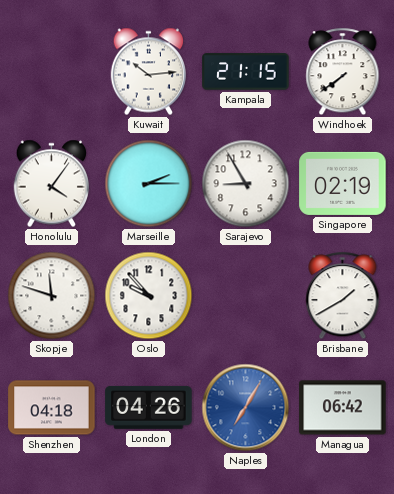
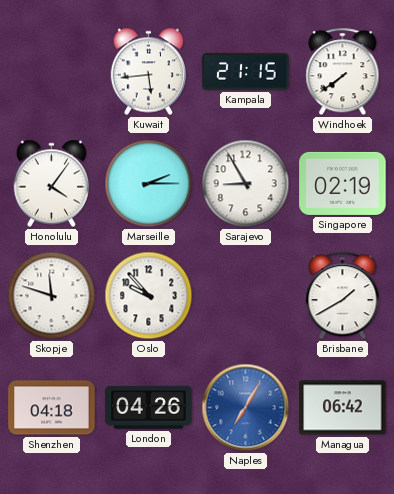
Kuwait: 10:14 -> 5:44
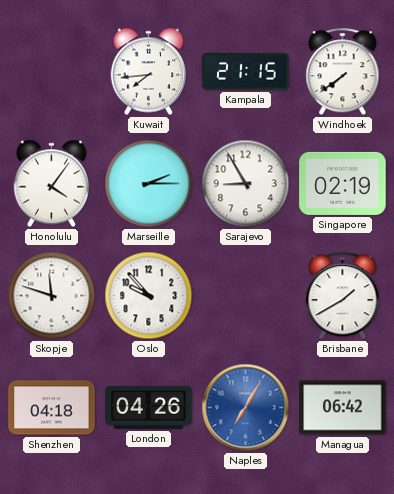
Kuwait: 5:44 -> 7:44
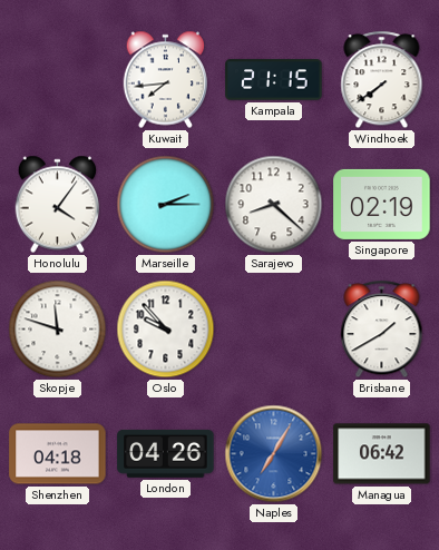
Sarajevo: 8:55 -> 8:22
